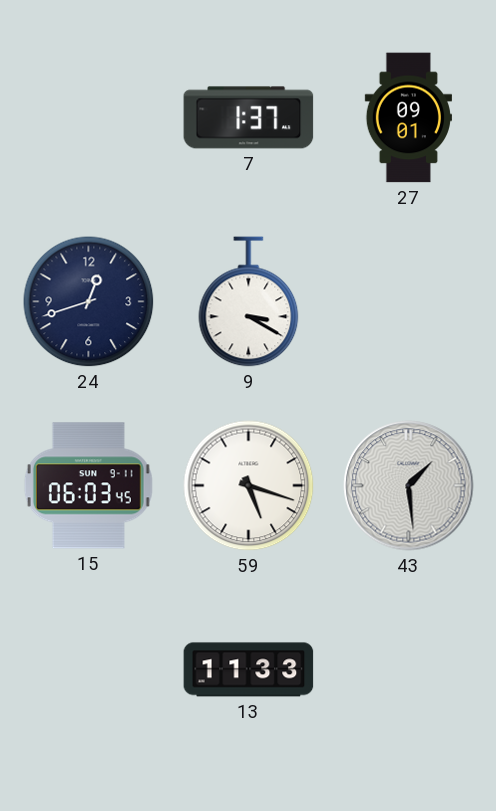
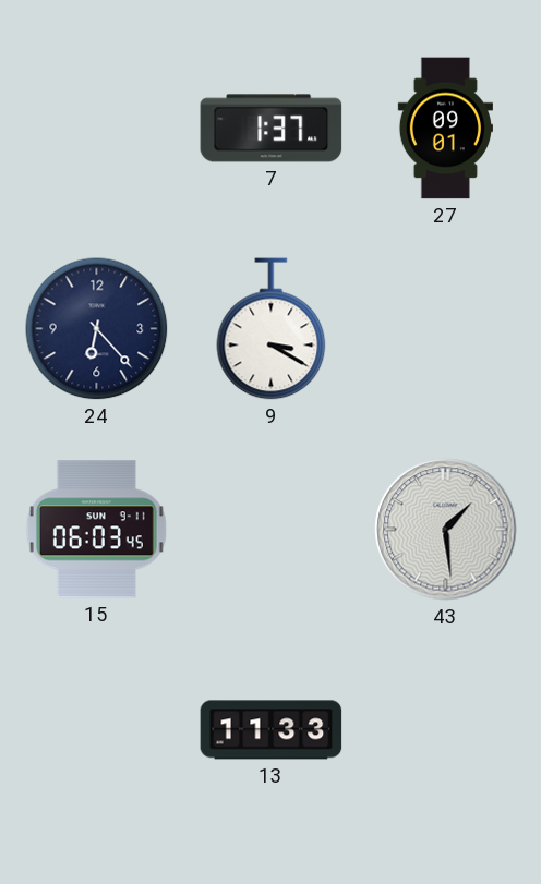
24: 12:42 -> 6:23
59: 5:18 -> none
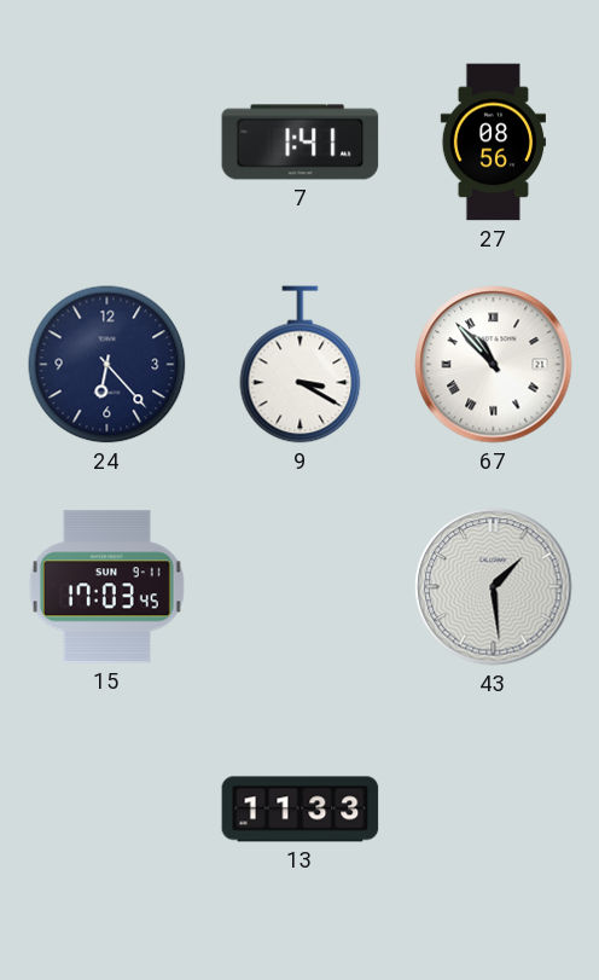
7: 1:37 -> 1:41
27: 09:01 -> 08:56
67: none -> 10:53
15: 06:03 -> 17:03
